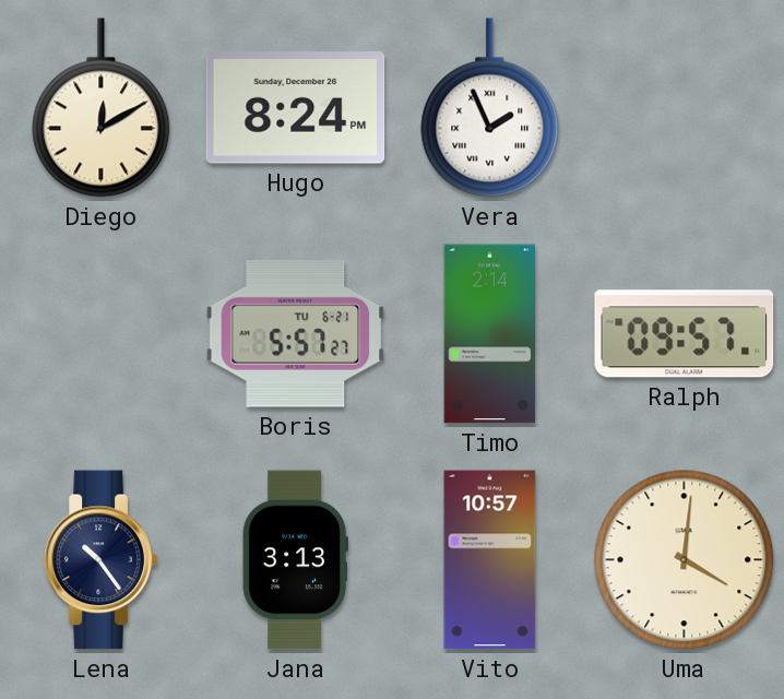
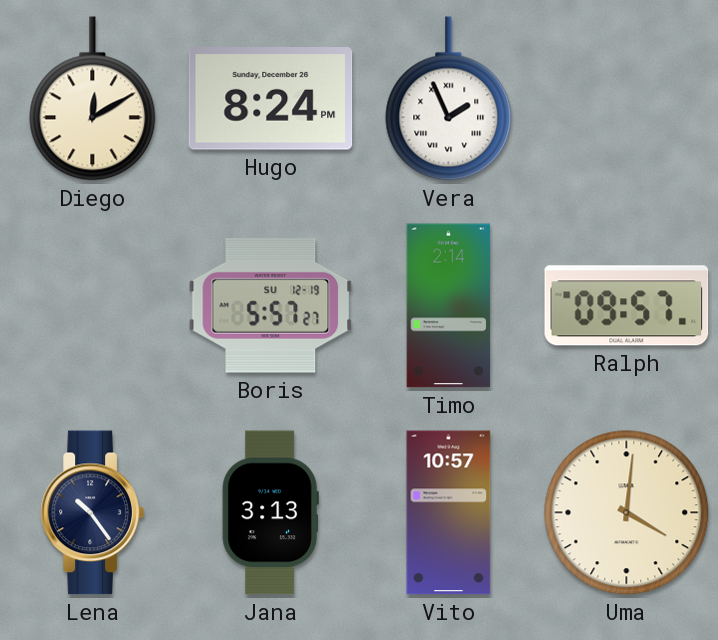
Boris date: TU 6-21 -> SU 12-19
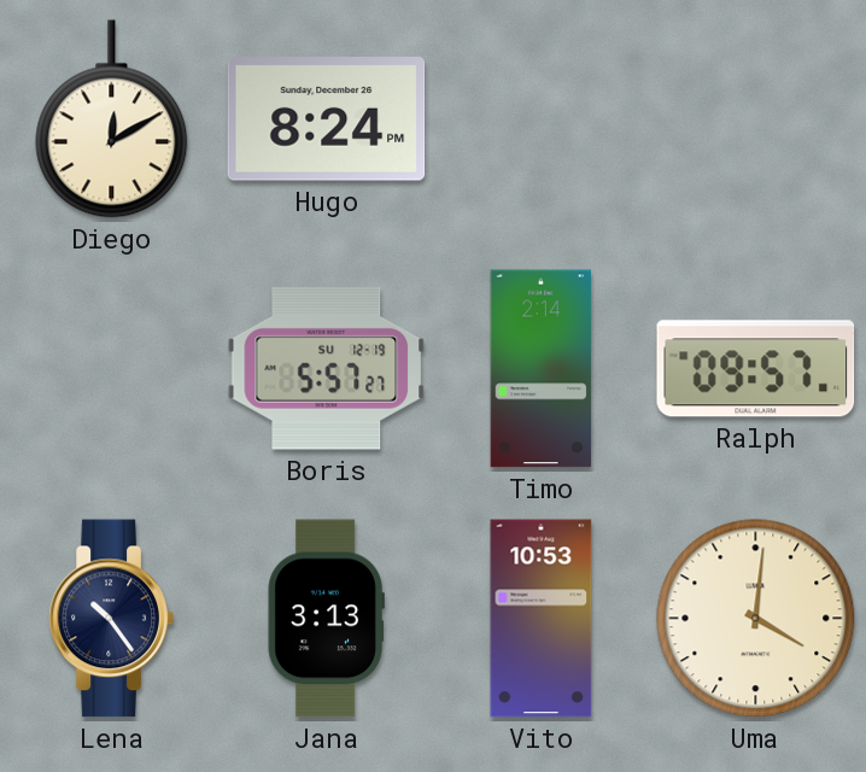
Vera: 1:56 -> none
Vito: 10:57 -> 10:53
